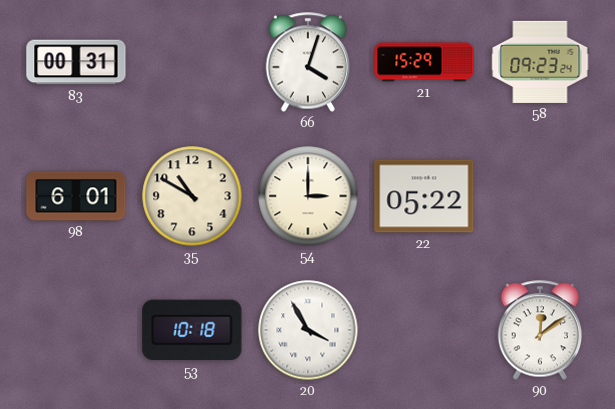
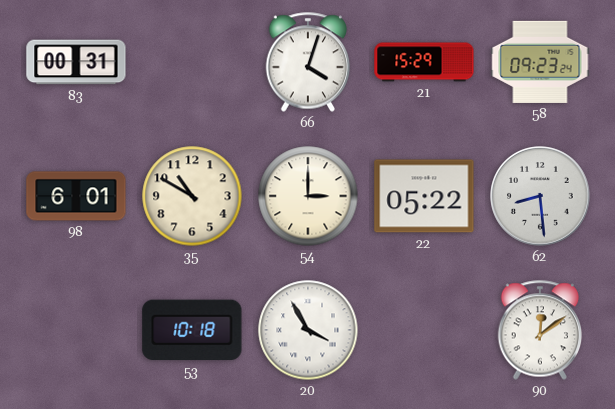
62: none -> 8:29
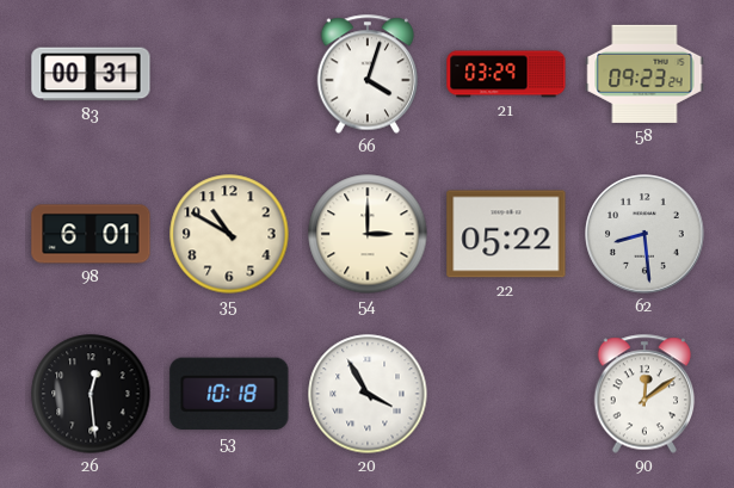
21: 15:29 -> 03:29
26: none -> 12:29
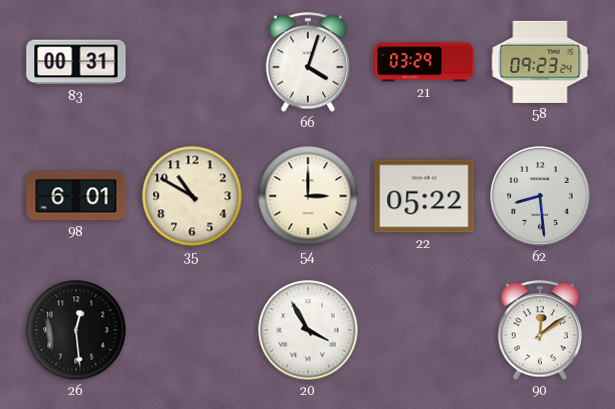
53: 10:18 -> none
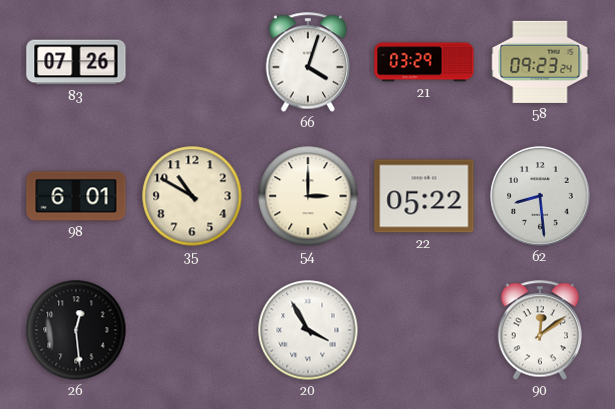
83: 00:31 -> 07:26
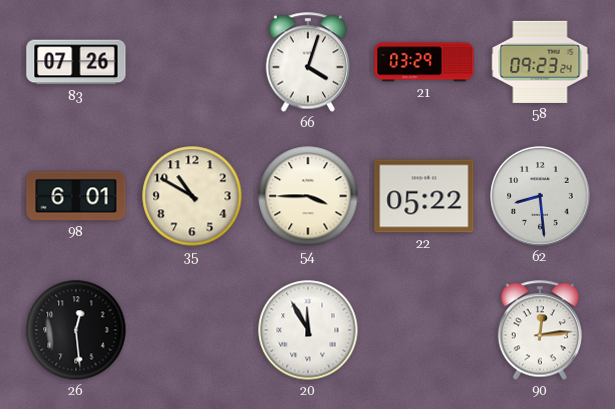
54: 3:00 -> 3:45
20: 3:55 -> 11:55
90: 12:09 -> 12:14
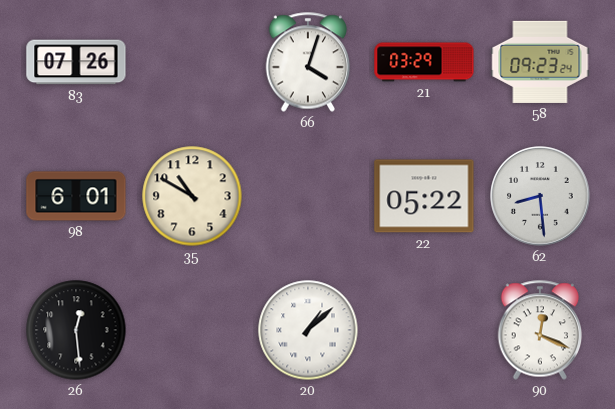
54: 3:45 -> none
20: 11:55 -> 1:08
90: 12:14 -> 12:19
